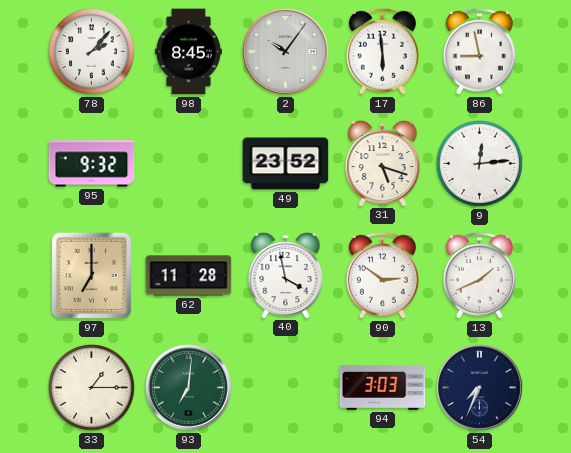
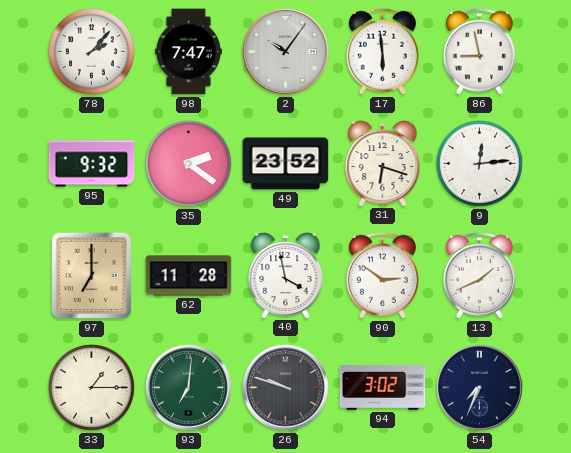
98: 8:45 -> 7:47
35: none -> 2:21
31: 5:18 -> 6:18
26: none -> 9:48
94: 3:03 -> 3:02
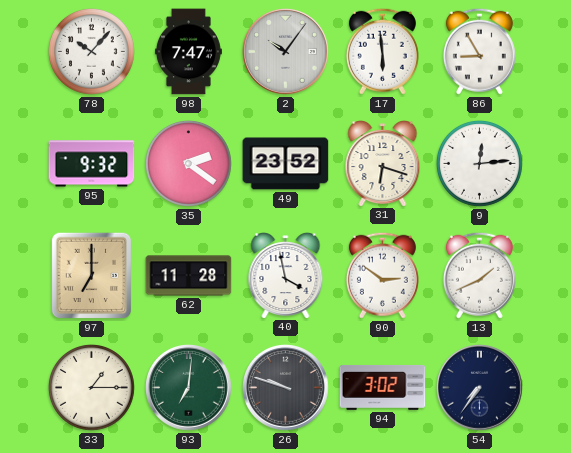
78: 2:07 -> 10:07
86: 8:58 -> 8:55
54: 7:34 -> 7:36
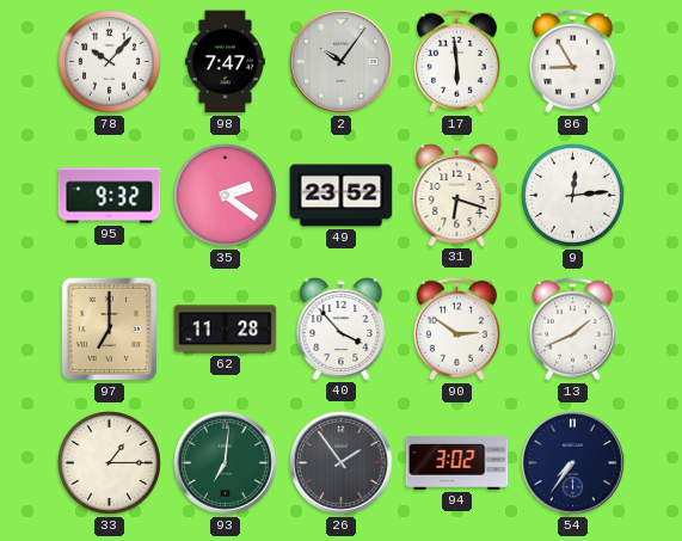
40: 3:58 -> 3:53
26: 9:48 -> 1:54
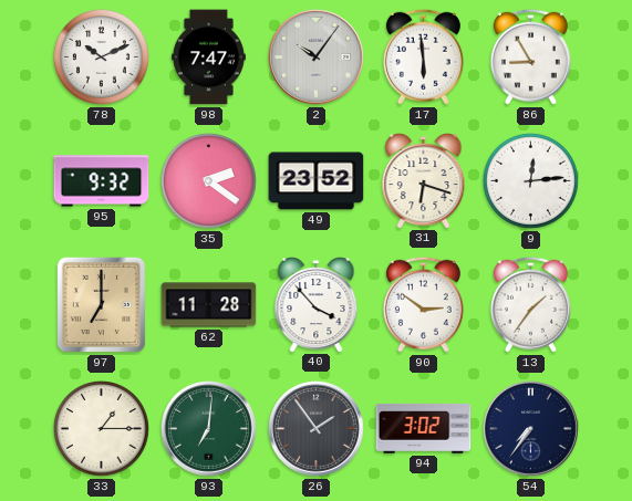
78: 10:07 -> 10:11
13: 1:41 -> 1:36
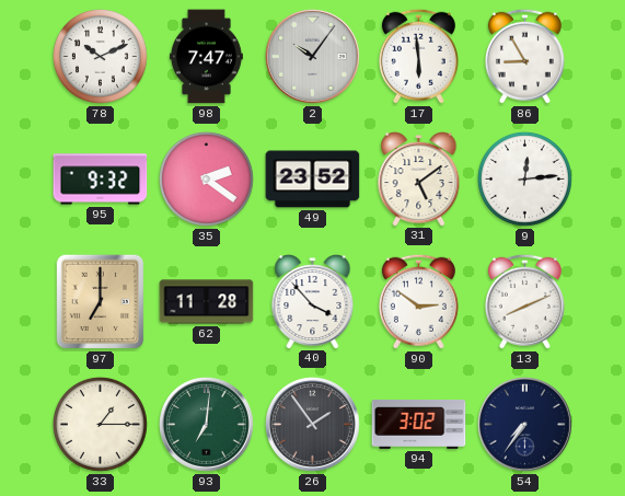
31: 6:18 -> 5:09
13: 1:36 -> 8:11
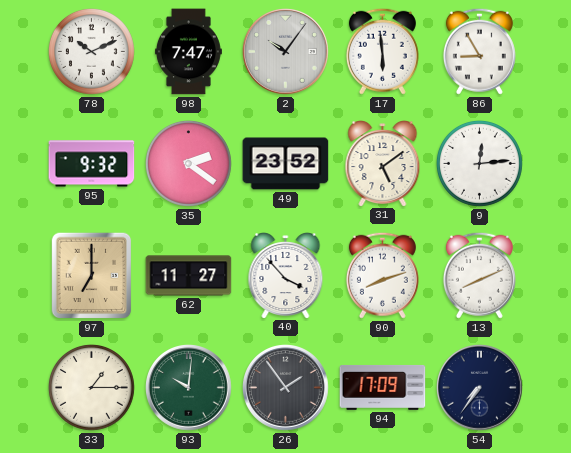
62: 11:28 -> 11:27
90: 2:51 -> 8:12
93: 7:01 -> 10:01
94: 3:02 -> 17:09
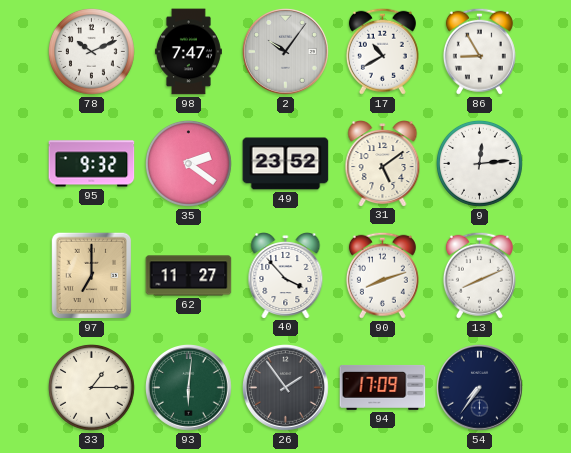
17: 5:59 -> 10:40
93: 10:01 -> 6:01
